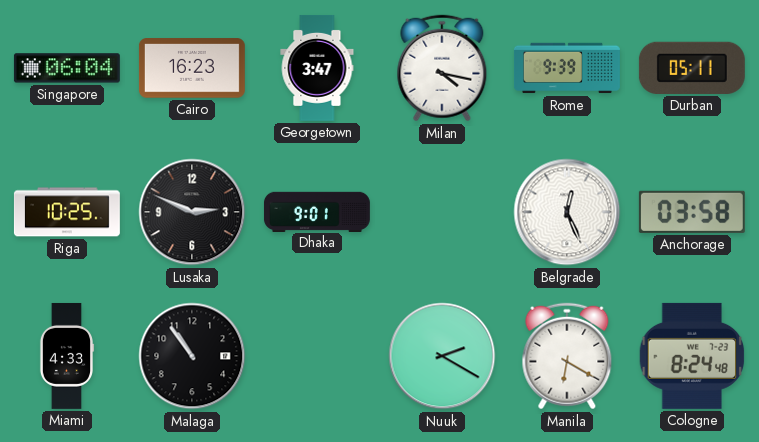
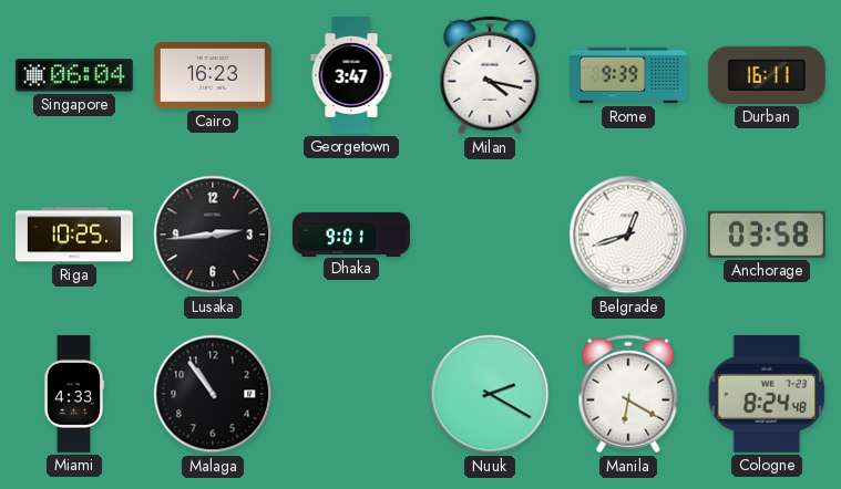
Durban: 05:11 -> 16:11
Lusaka: 2:49 -> 2:44
Belgrade: 12:26 -> 12:42
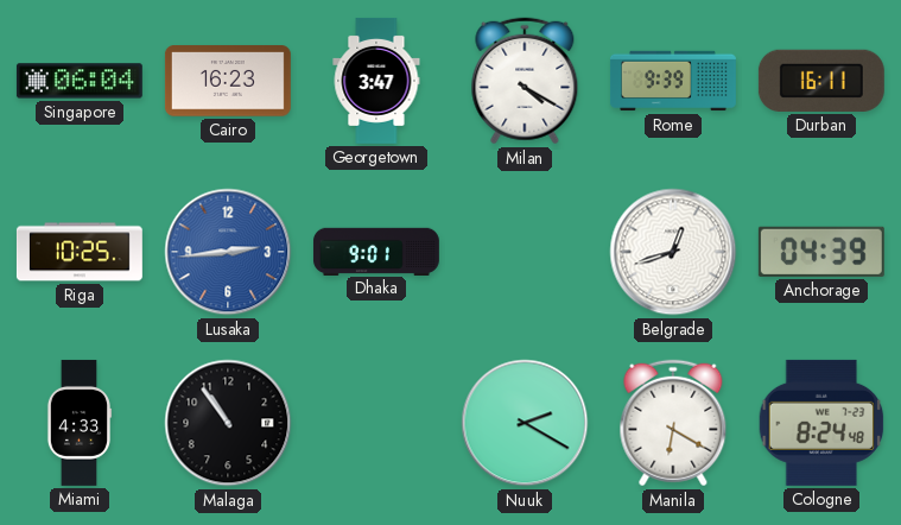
Milan: 4:17 -> 4:20
Lusaka dial: black -> blue
Anchorage: 03:58 -> 04:39
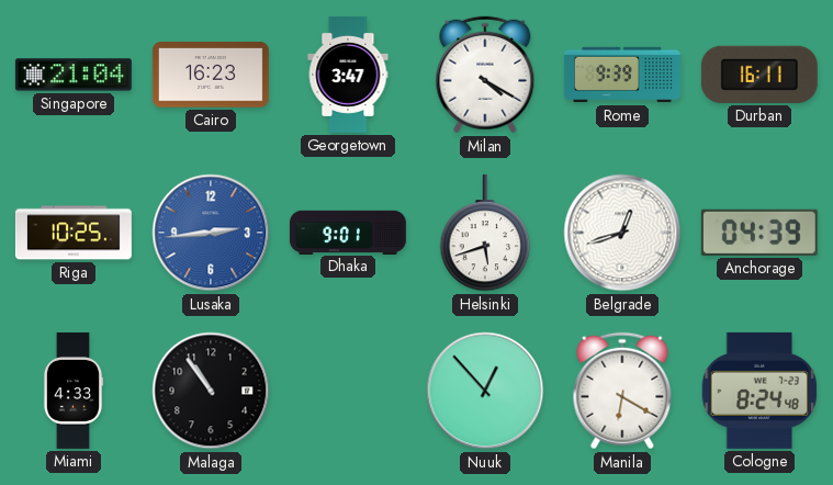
Singapore: 06:04 -> 21:04
Helsinki: none -> 5:42
Nuuk: 2:20 -> 12:53
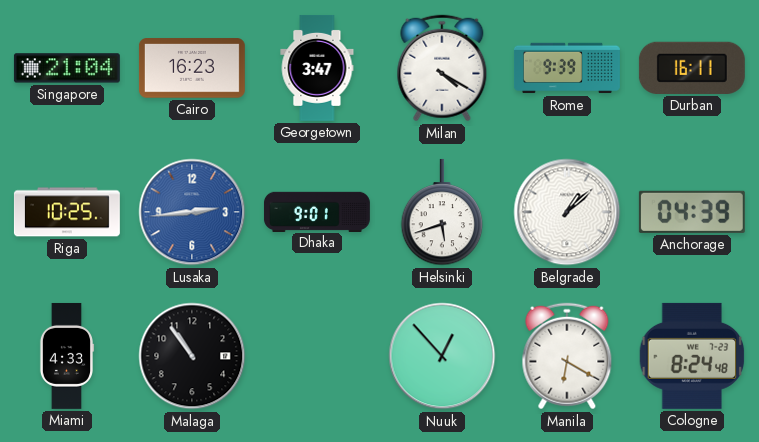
Belgrade: 12:42 -> 1:08
